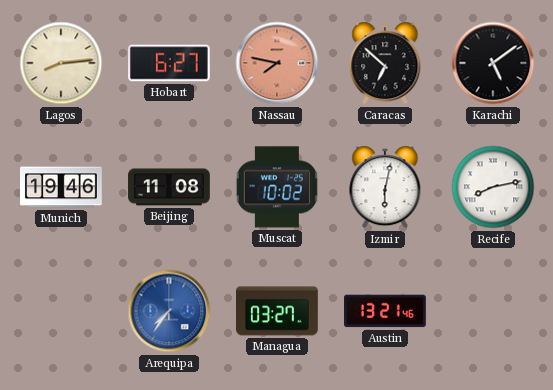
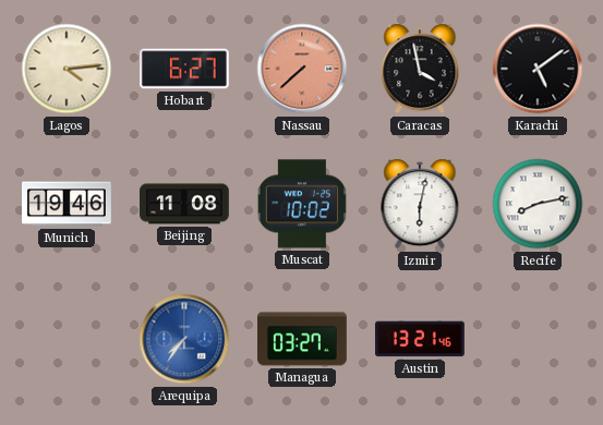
Lagos: 8:14 -> 4:14
Nassau: 7:47 -> 7:38
Caracas: 6:52 -> 3:58
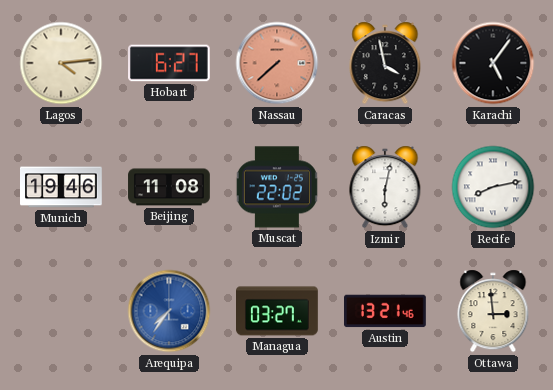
Karachi: 5:09 -> 5:06
Muscat: 10:02 -> 22:02
Ottawa: none -> 2:59
